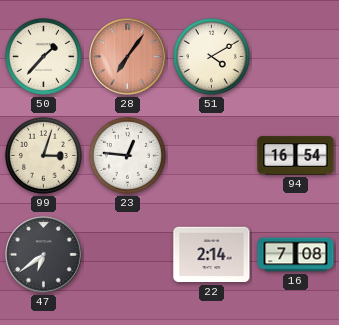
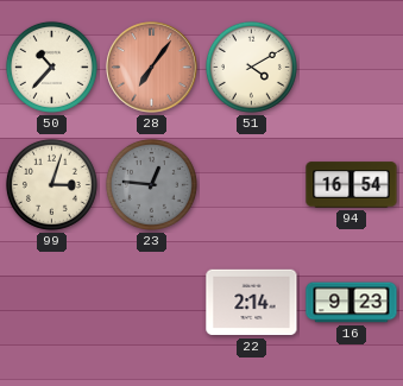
50: 1:37 -> 10:37
23 dial: white -> grey
47: 6:39 -> none
16: 7:08 -> 9:23
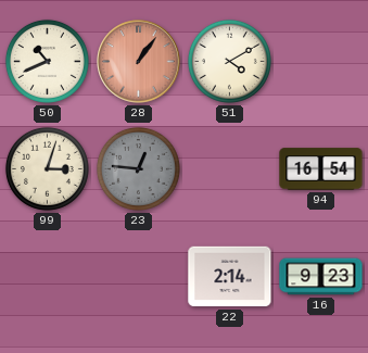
50: 10:37 -> 10:41
28: 7:06 -> 1:06
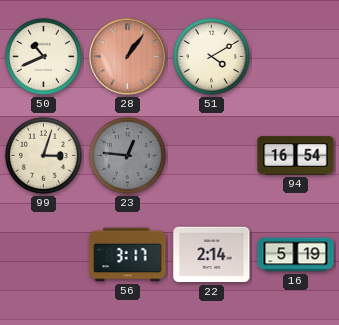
56: none -> 3:17
16: 9:23 -> 5:19
